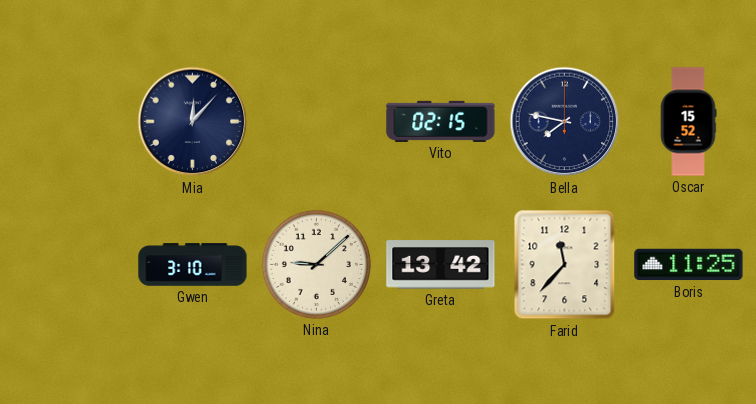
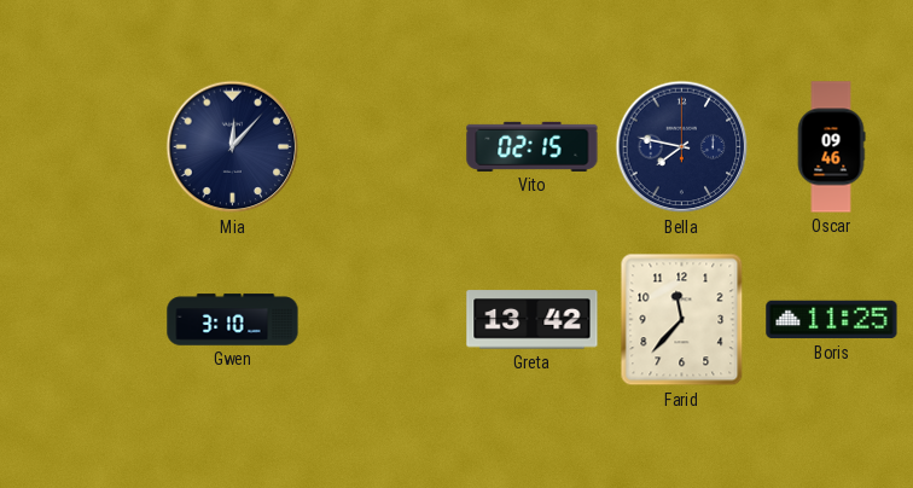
Oscar: 15:52 -> 09:46
Nina: 9:08 -> none
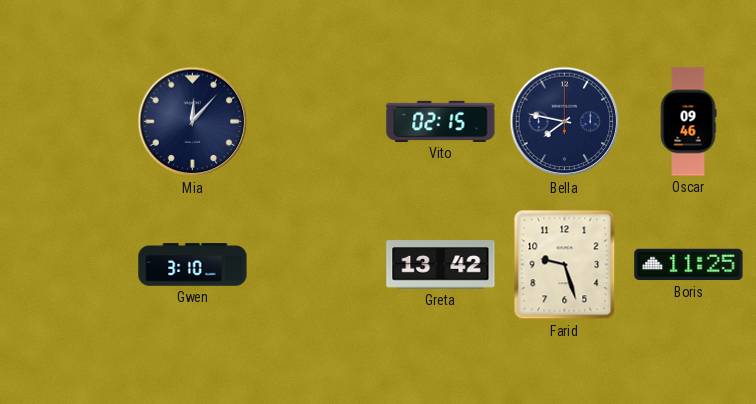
Farid: 11:37 -> 9:27
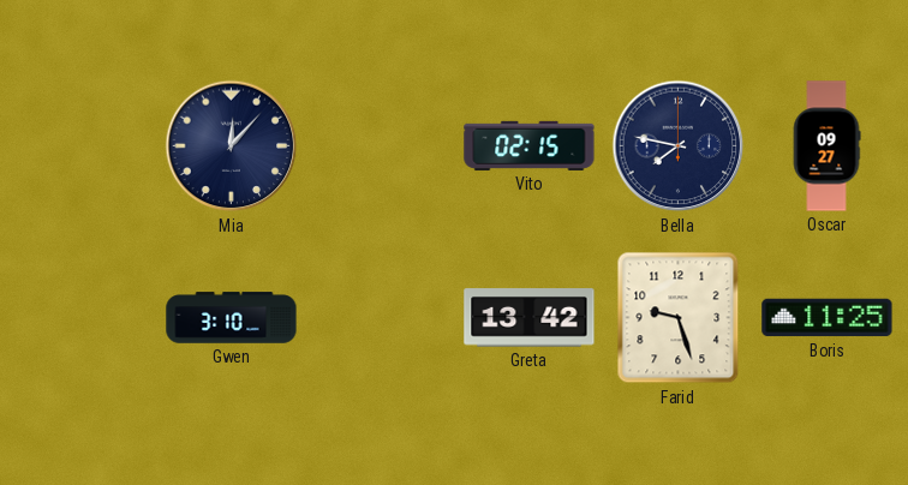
Oscar: 09:46 -> 09:27
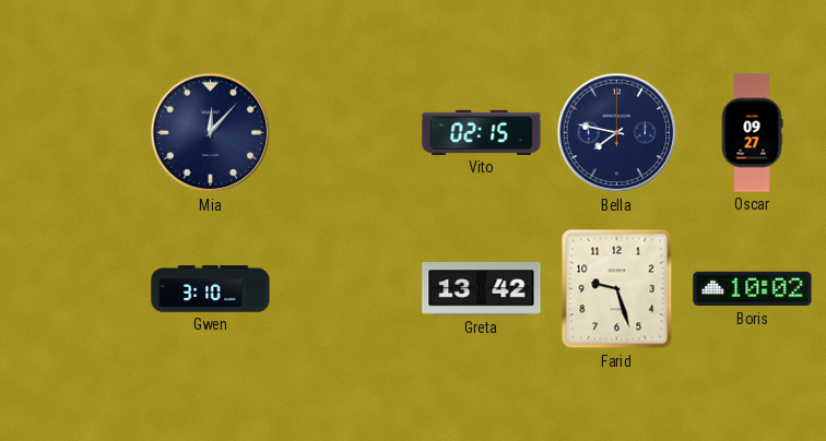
Boris: 11:25 -> 10:02
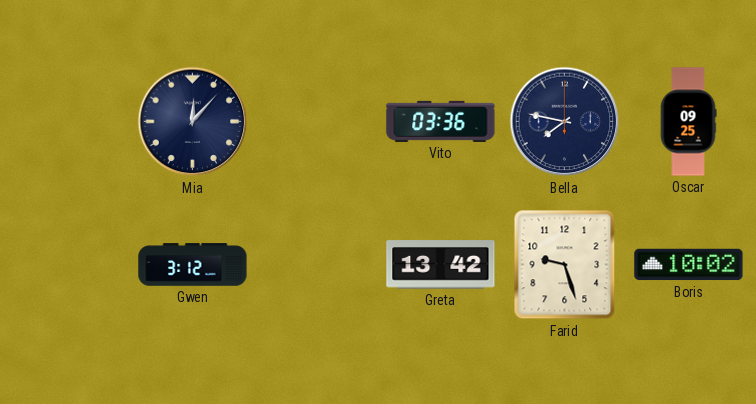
Vito: 02:15 -> 03:36
Oscar: 09:27 -> 09:25
Gwen: 3:10 -> 3:12
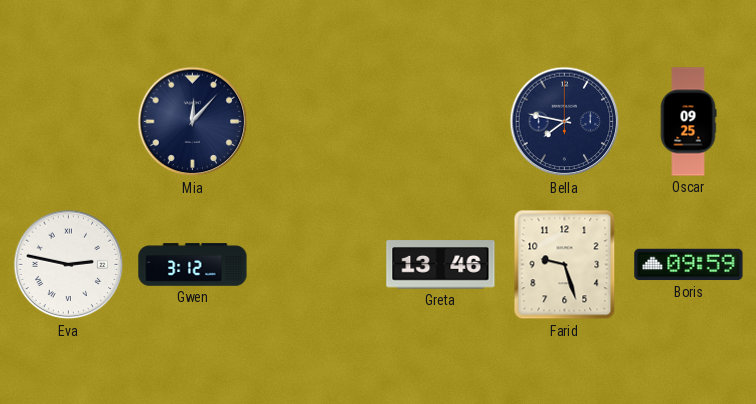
Vito: 03:36 -> none
Eva: none -> 2:47
Greta: 13:42 -> 13:46
Boris: 10:02 -> 09:59
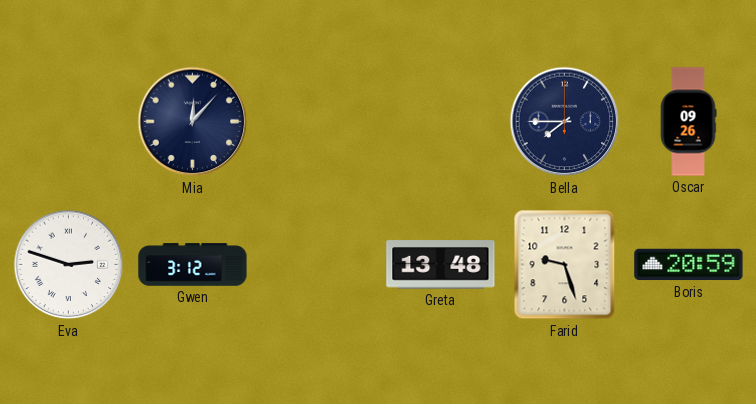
Bella: 7:47 -> 7:45
Oscar: 09:25 -> 09:26
Eva: 2:47 -> 2:48
Greta: 13:46 -> 13:48
Boris: 09:59 -> 20:59
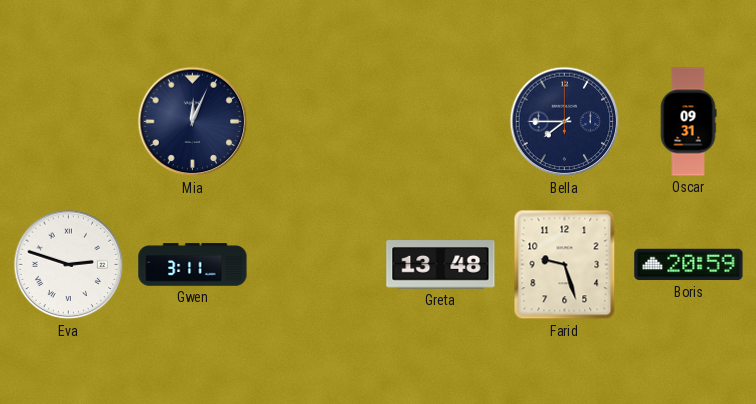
Mia: 12:07 -> 12:04
Oscar: 09:26 -> 09:31
Gwen: 3:12 -> 3:11
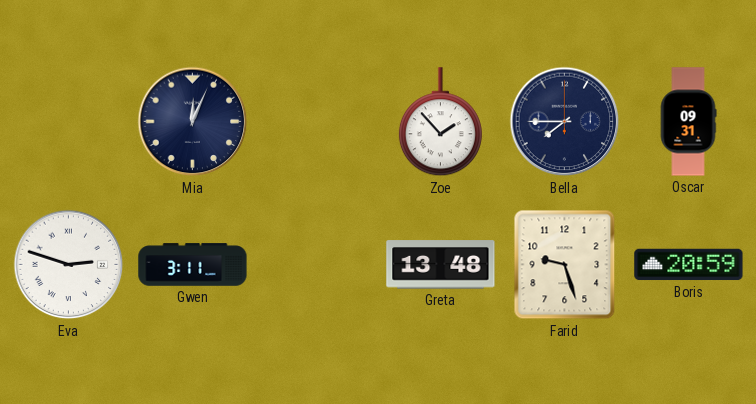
Zoe: none -> 1:53
